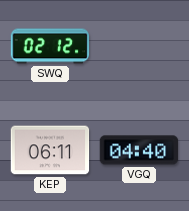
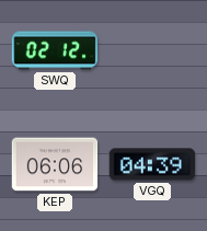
KEP: 06:11 -> 06:06
VGQ: 04:40 -> 04:39
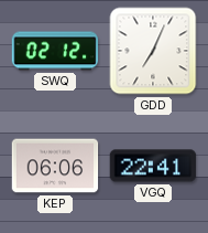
GDD: none -> 7:04
VGQ: 04:39 -> 22:41
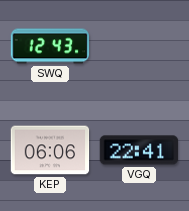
SWQ: 02:12 -> 12:43
GDD: 7:04 -> none
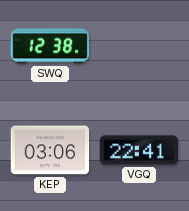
SWQ: 12:43 -> 12:38
KEP: 06:06 -> 03:06
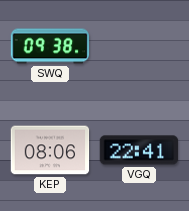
SWQ: 12:38 -> 09:38
KEP: 03:06 -> 08:06
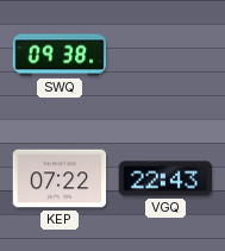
KEP: 08:06 -> 07:22
VGQ: 22:41 -> 22:43
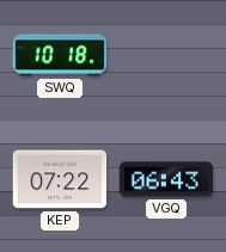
SWQ: 09:38 -> 10:18
VGQ: 22:43 -> 06:43
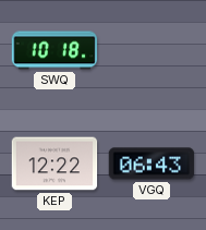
KEP: 07:22 -> 12:22
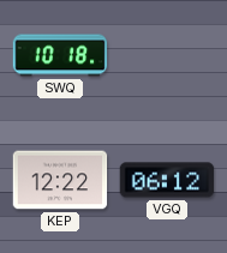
VGQ: 06:43 -> 06:12
